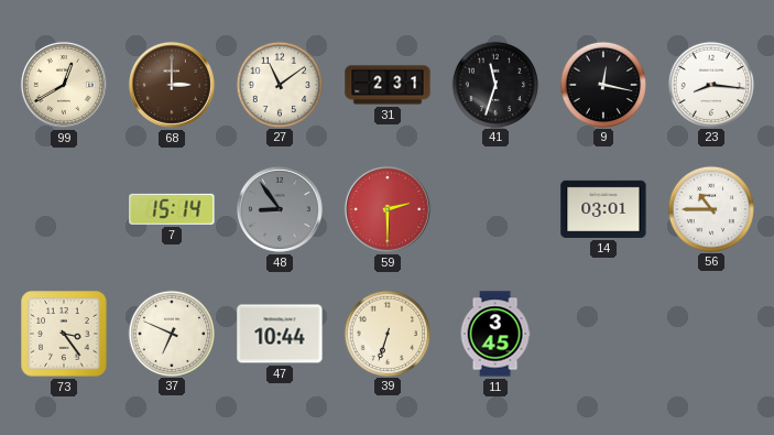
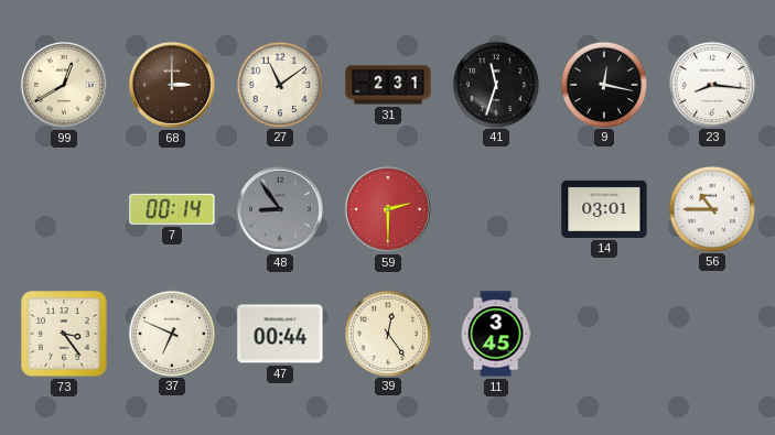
7: 15:14 -> 00:14
47: 10:44 -> 00:44
39: 6:33 -> 12:24
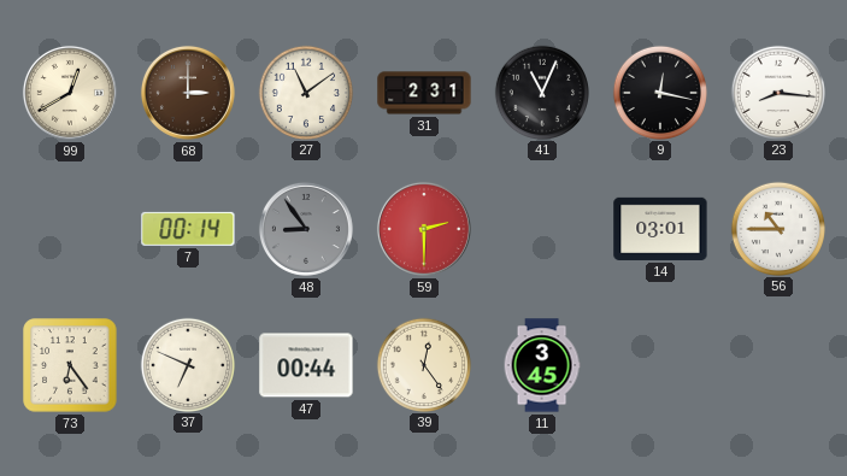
41: 11:33 -> 11:04
73: 3:24 -> 6:24
